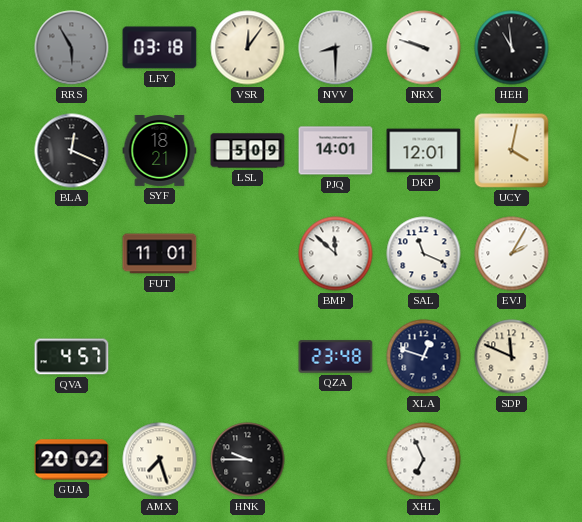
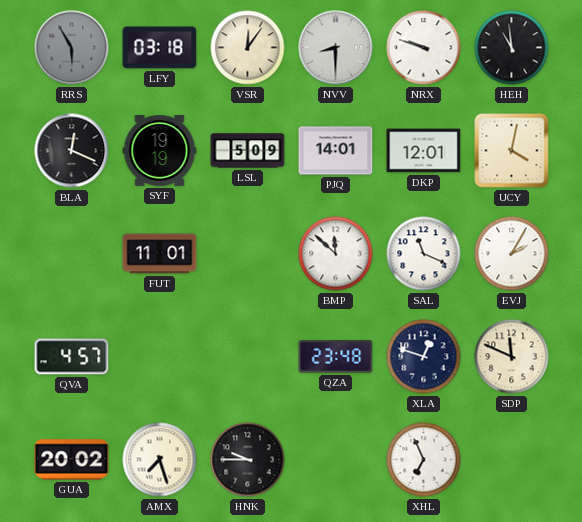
SYF: 18:21 -> 19:19
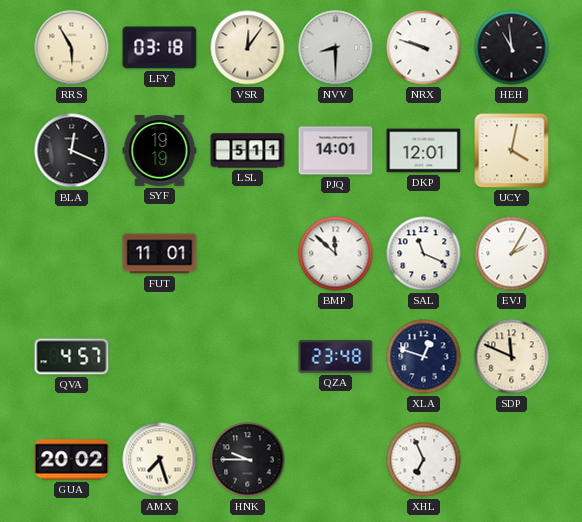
RRS dial: grey -> cream
LSL: 5:09 -> 5:11
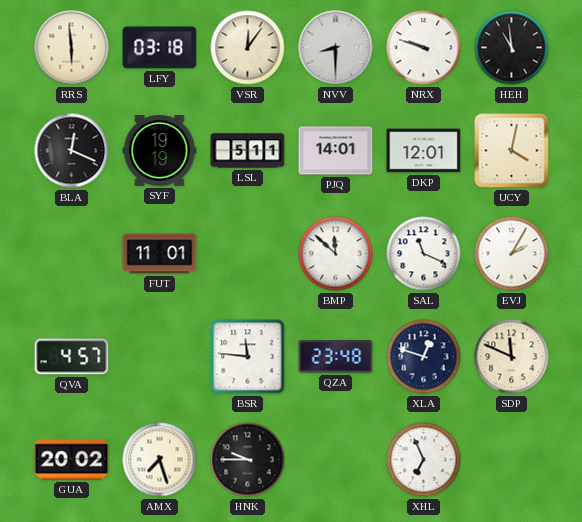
RRS: 5:55 -> 5:59
BSR: none -> 11:46
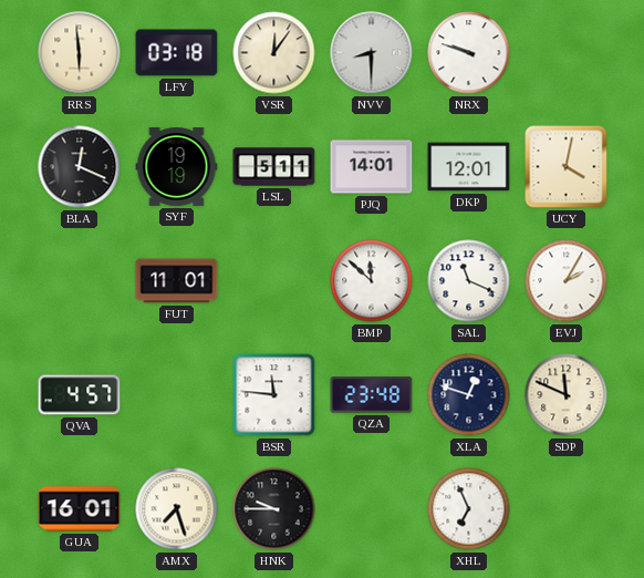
HEH: 10:59 -> none
GUA: 20:02 -> 16:01
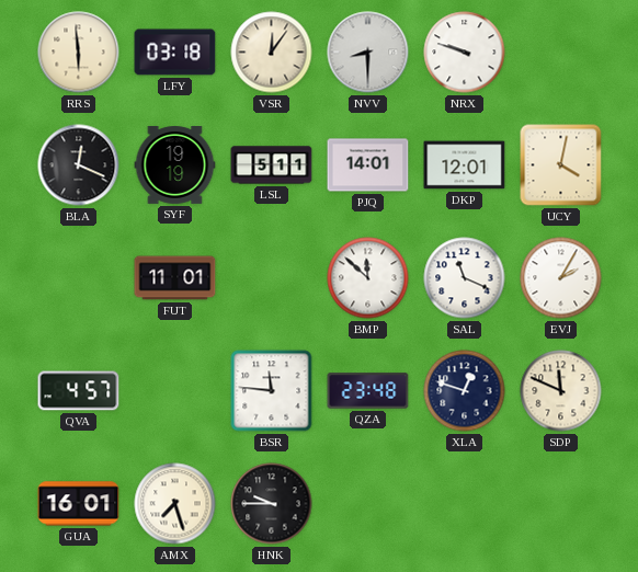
XHL: 6:56 -> none
